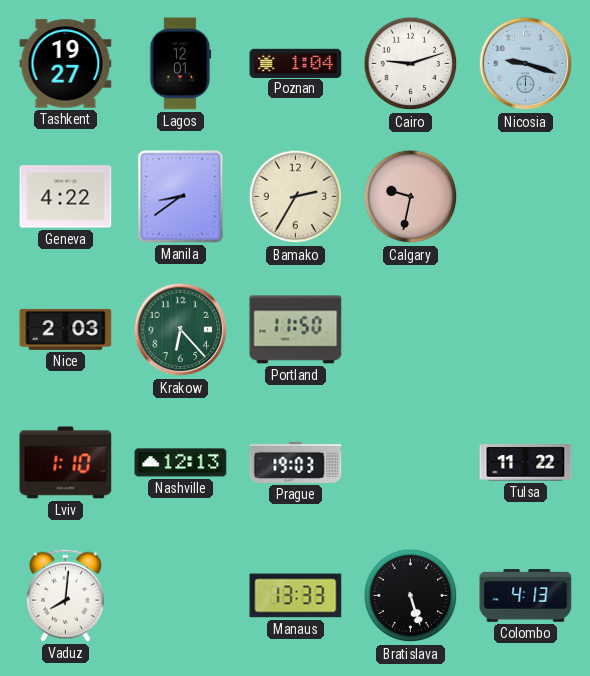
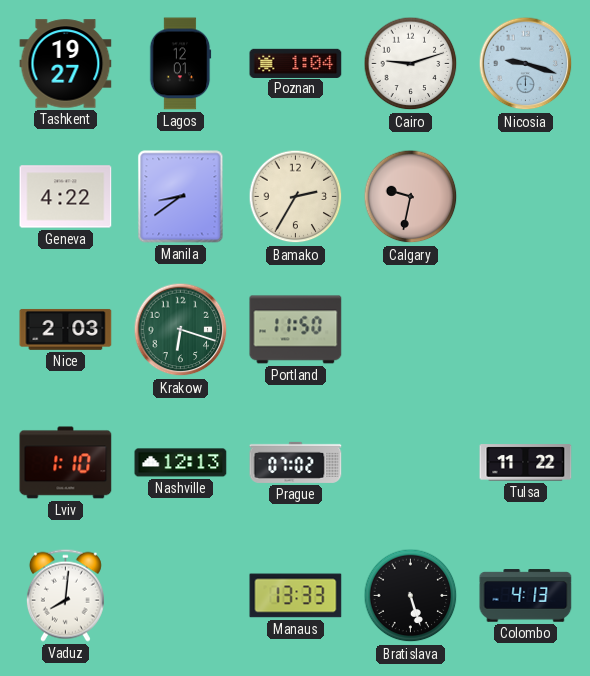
Krakow: 6:23 -> 6:18
Prague: 19:03 -> 07:02
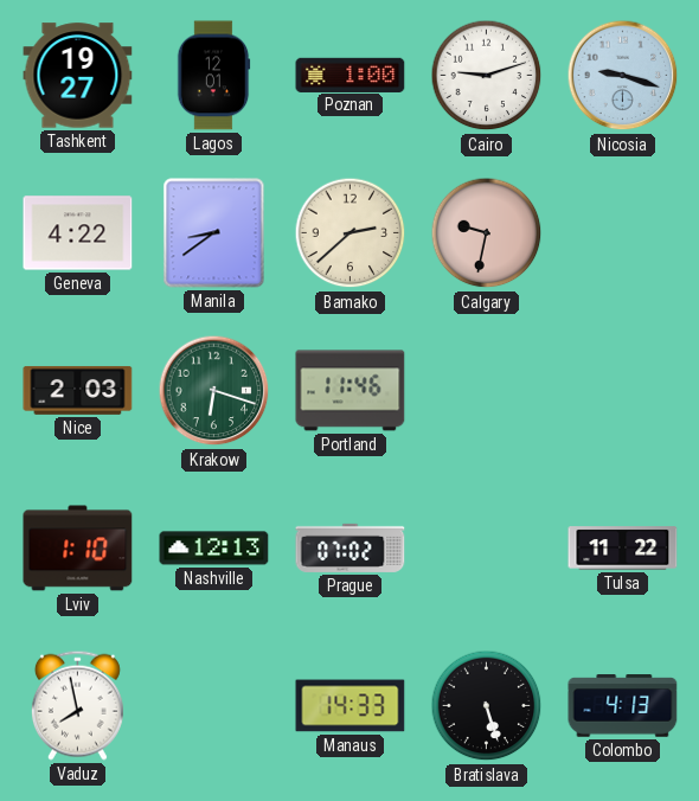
Poznan: 1:04 -> 1:00
Bamako: 2:35 -> 2:38
Portland: 11:50 -> 11:46
Vaduz: 8:01 -> 7:58
Manaus: 13:33 -> 14:33
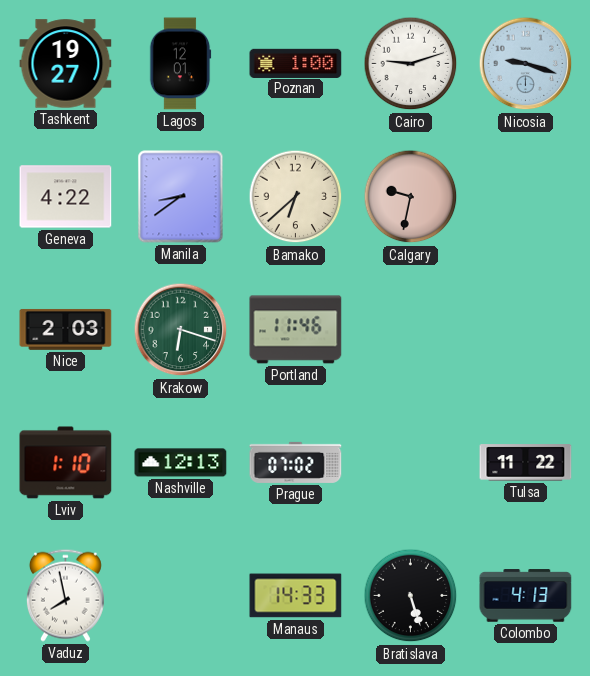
Bamako: 2:38 -> 6:38
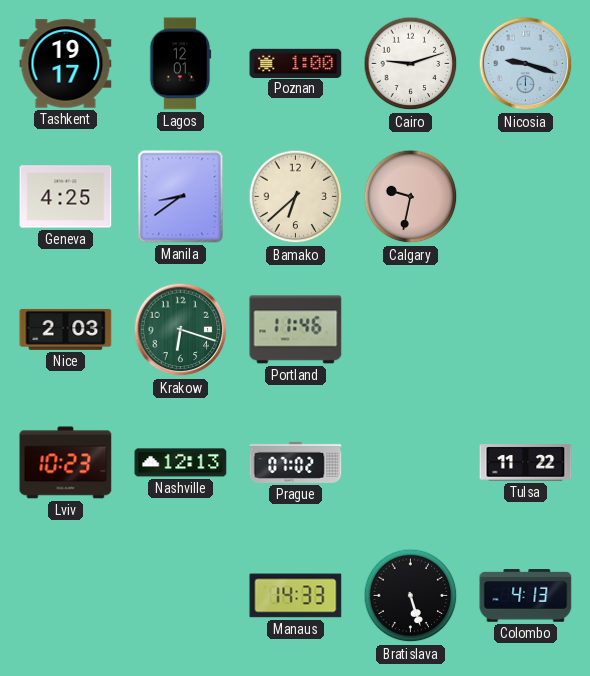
Tashkent: 19:27 -> 19:17
Geneva: 4:22 -> 4:25
Lviv: 1:10 -> 10:23
Vaduz: 7:58 -> none
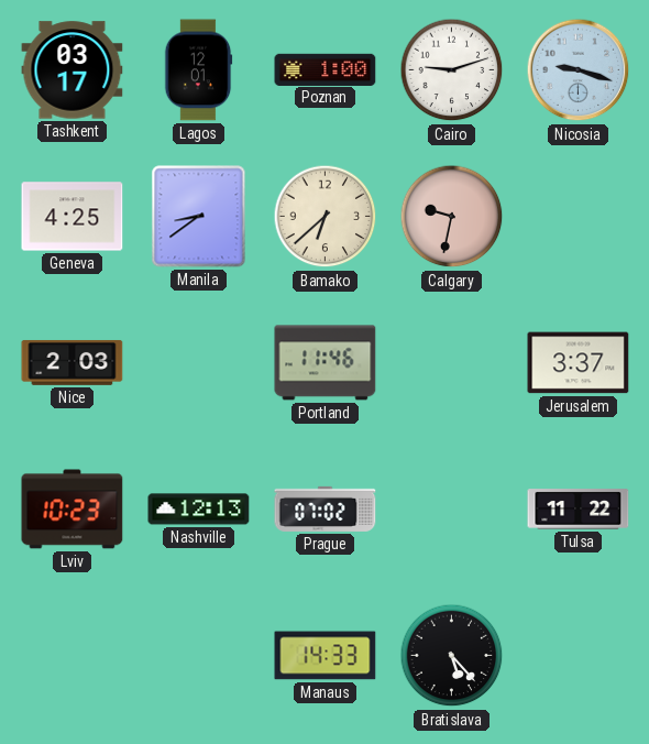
Tashkent: 19:17 -> 03:17
Krakow: 6:18 -> none
Jerusalem: none -> 3:37
Bratislava: 5:27 -> 5:23
Colombo: 4:13 -> none
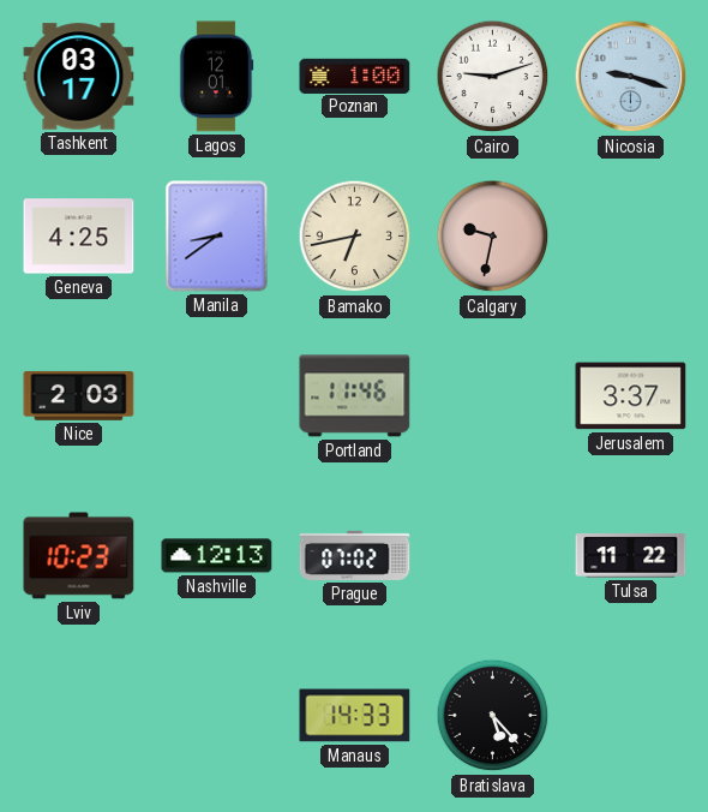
Bamako: 6:38 -> 6:43
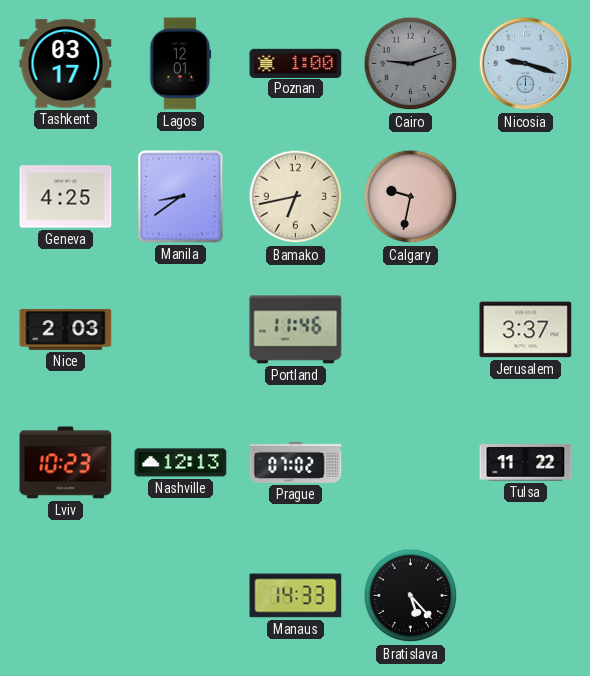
Cairo dial: white -> grey
